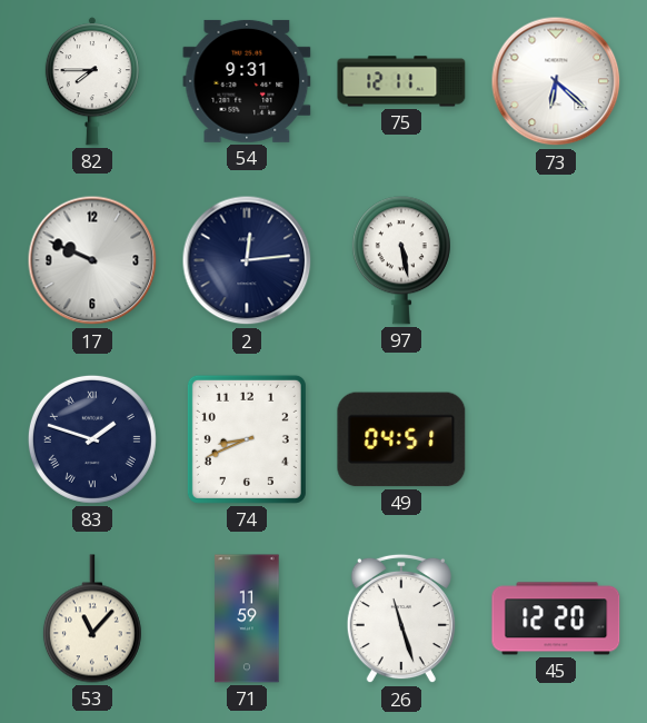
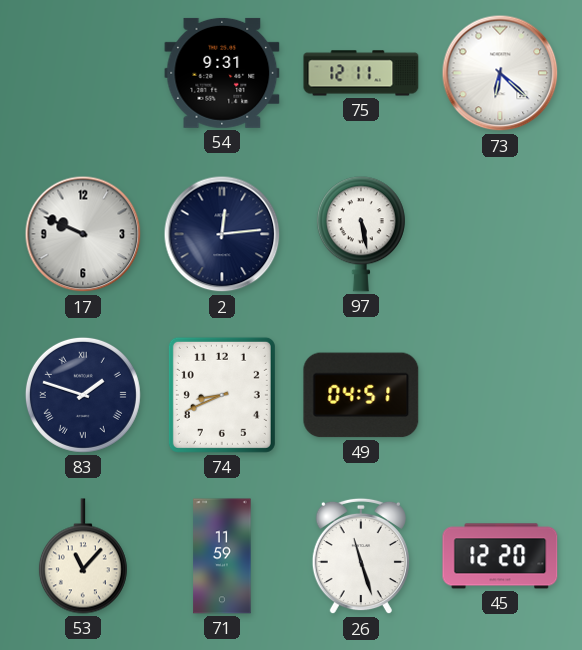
82: 7:45 -> none
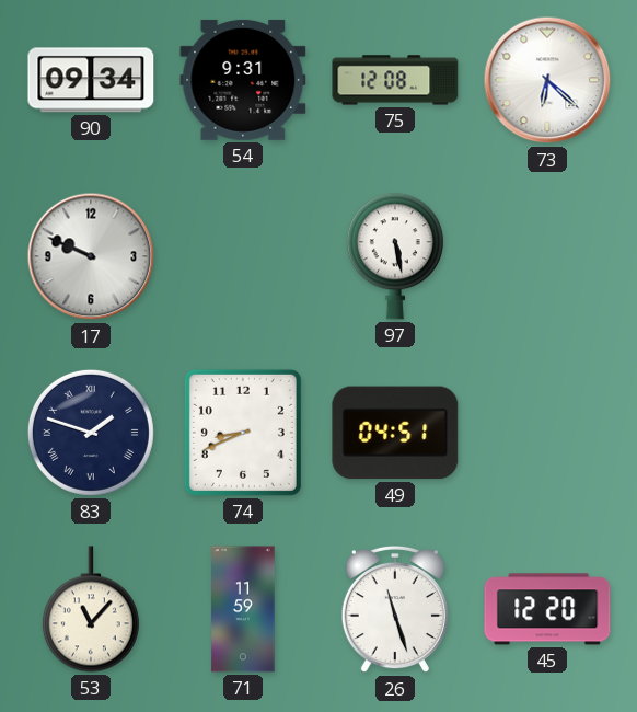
90: none -> 09:34
75: 12:11 -> 12:08
2: 12:14 -> none
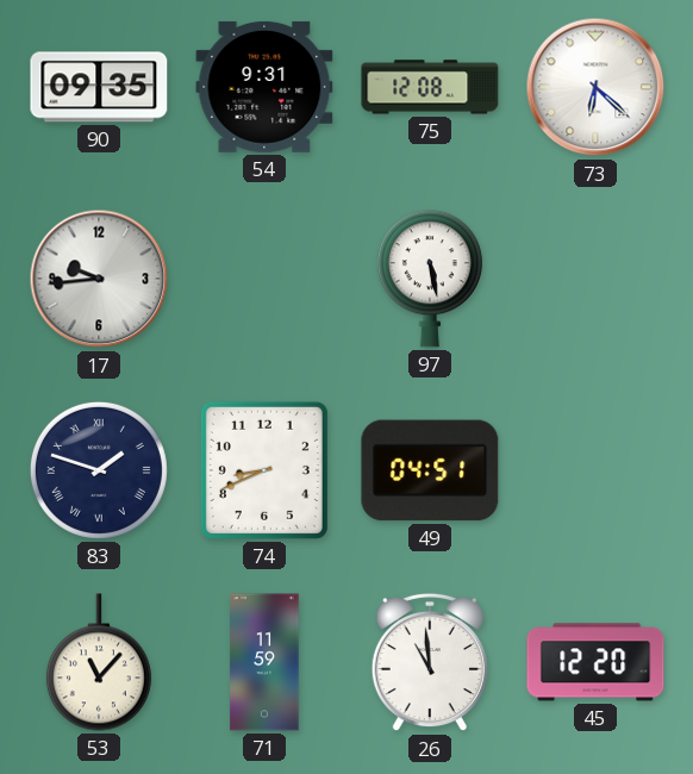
90: 09:34 -> 09:35
17: 9:49 -> 9:44
26: 11:27 -> 10:59
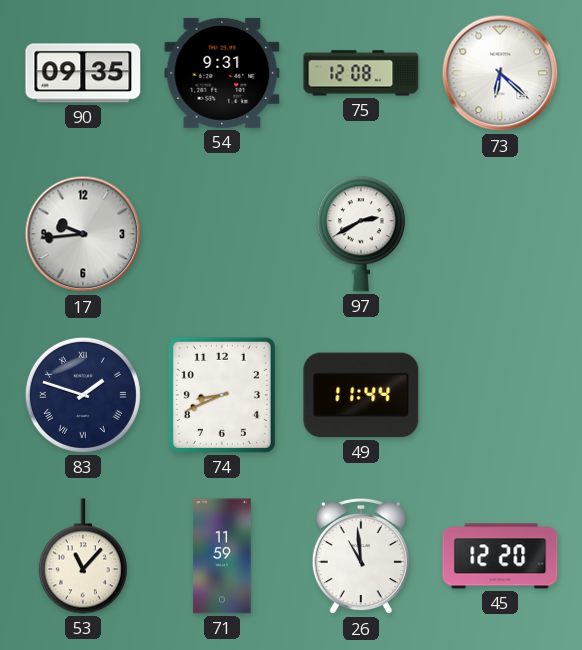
97: 5:28 -> 2:40
49: 04:51 -> 11:44
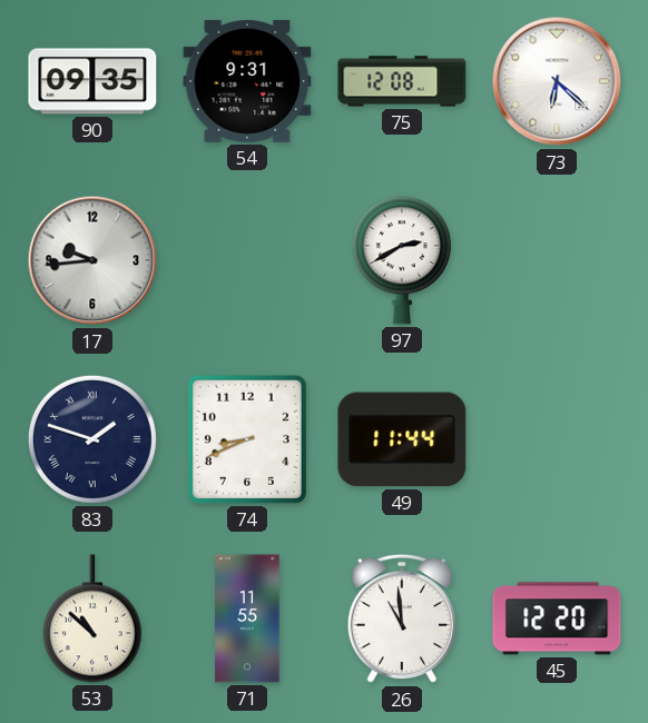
53: 11:07 -> 10:52
71: 11:59 -> 11:55
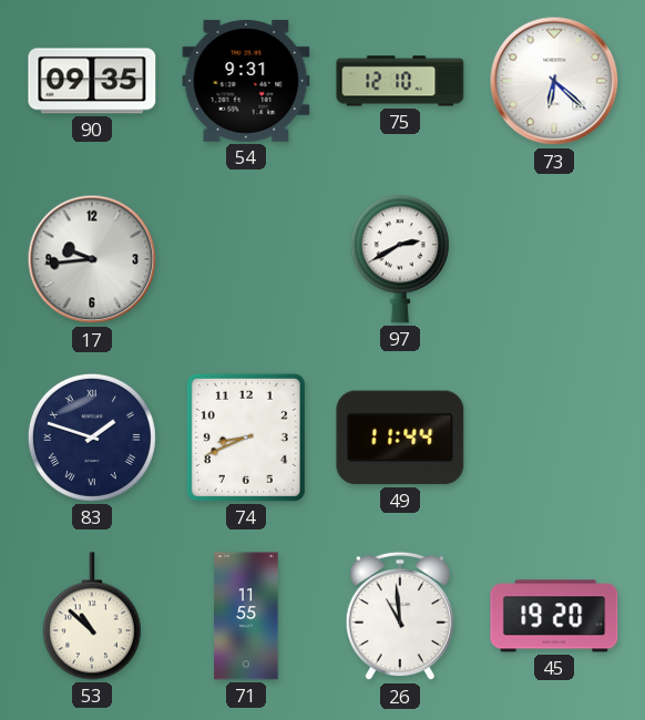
75: 12:08 -> 12:10
45: 12:20 -> 19:20
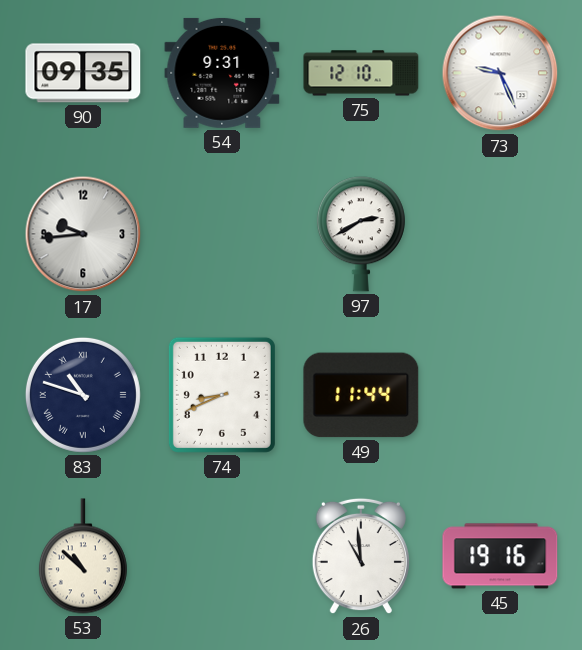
73: 6:22 -> 9:26
83: 1:48 -> 10:48
71: 11:55 -> none
45: 19:20 -> 19:16
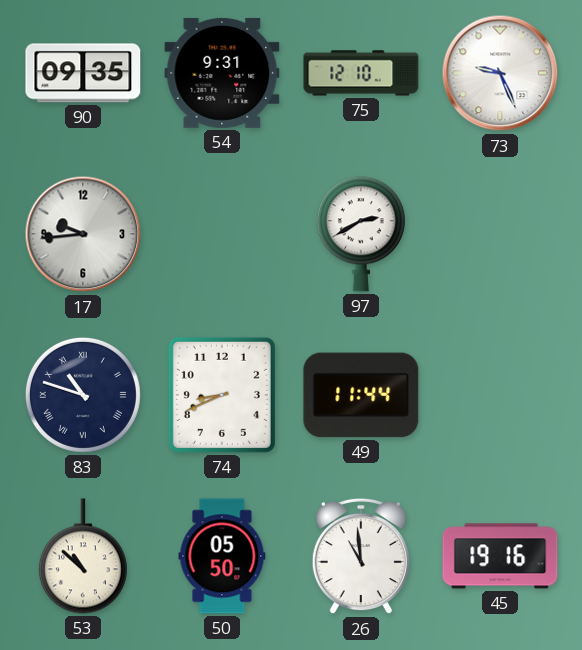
50: none -> 05:50
